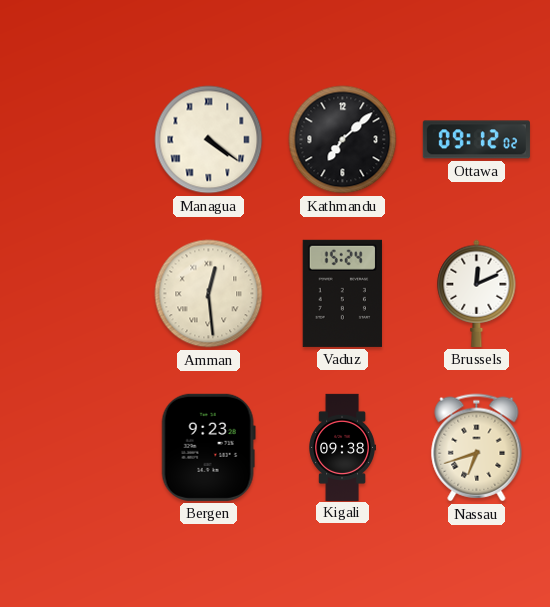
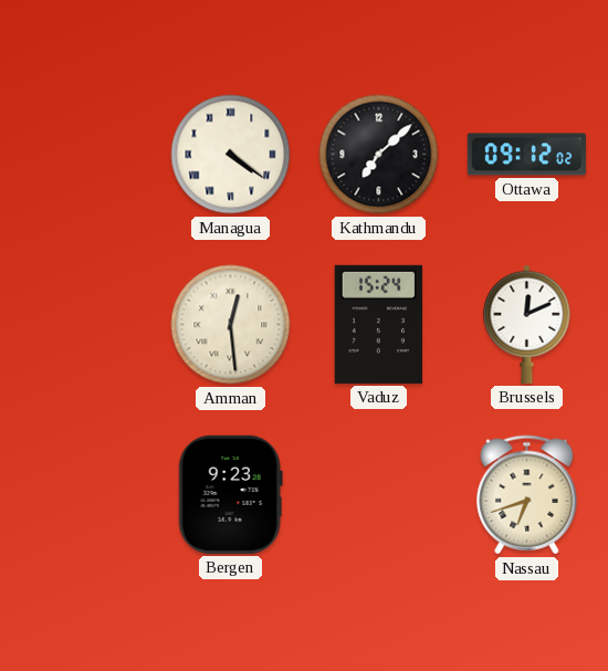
Kigali: 09:38 -> none
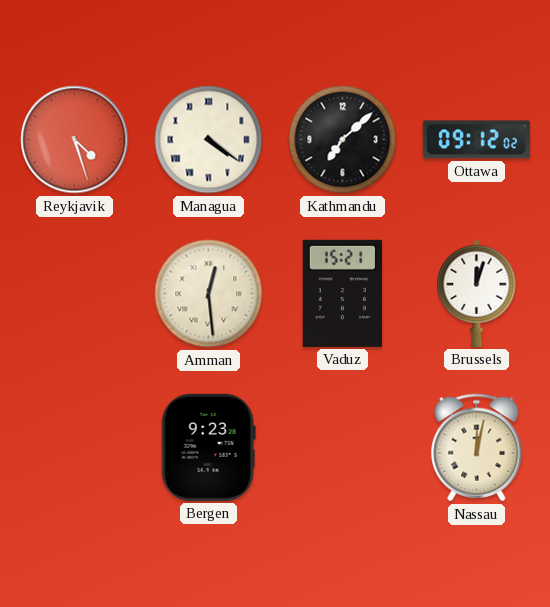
Reykjavik: none -> 4:27
Vaduz: 15:24 -> 15:21
Brussels: 12:11 -> 12:03
Nassau: 6:42 -> 12:02
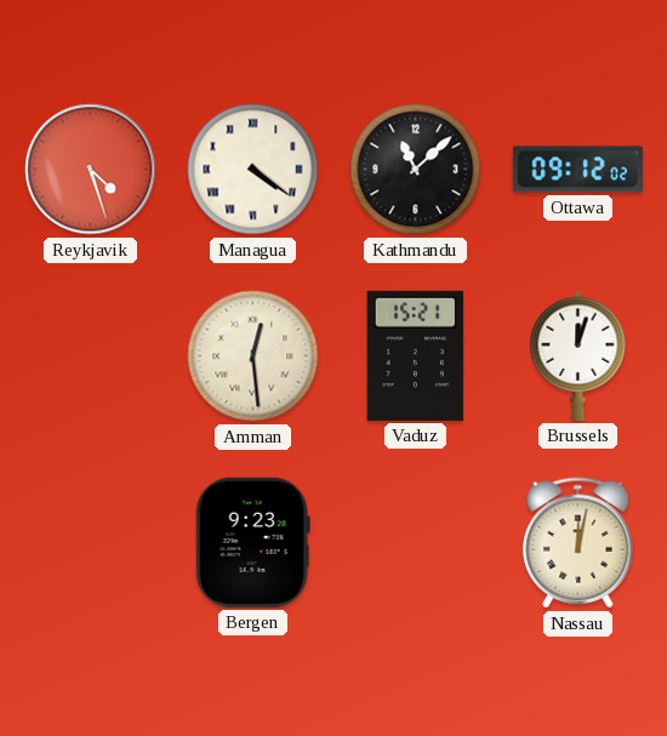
Kathmandu: 7:08 -> 11:08
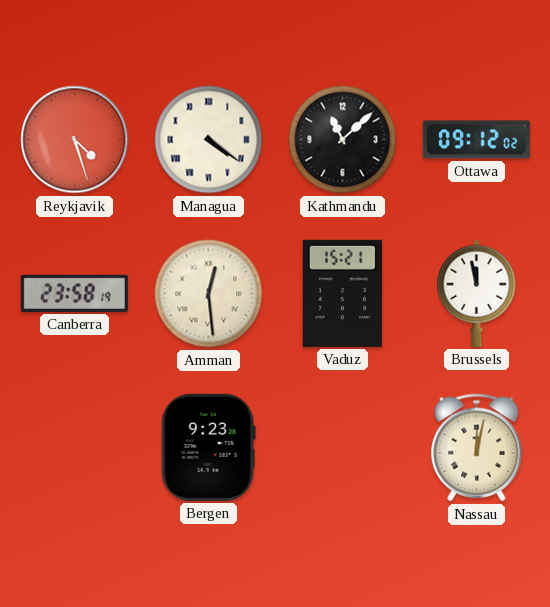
Canberra: none -> 23:58
Brussels: 12:03 -> 11:58
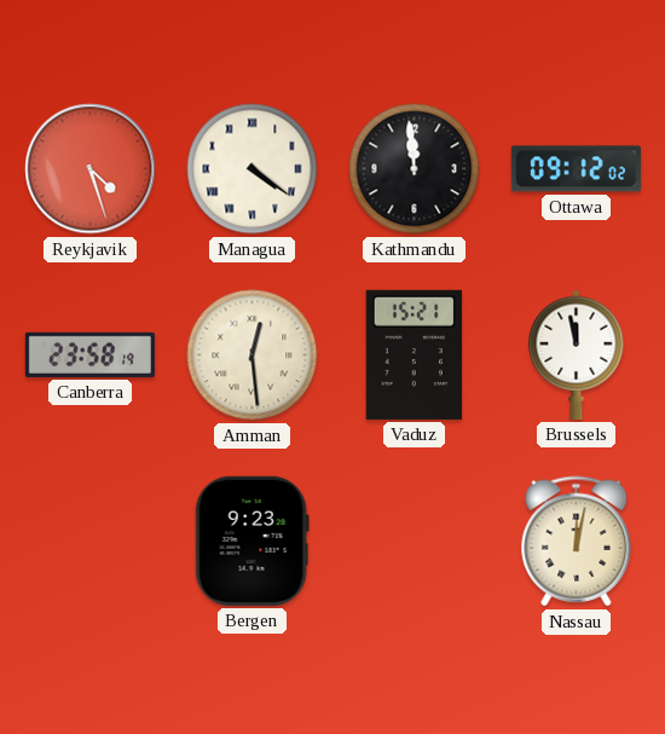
Kathmandu: 11:08 -> 11:59
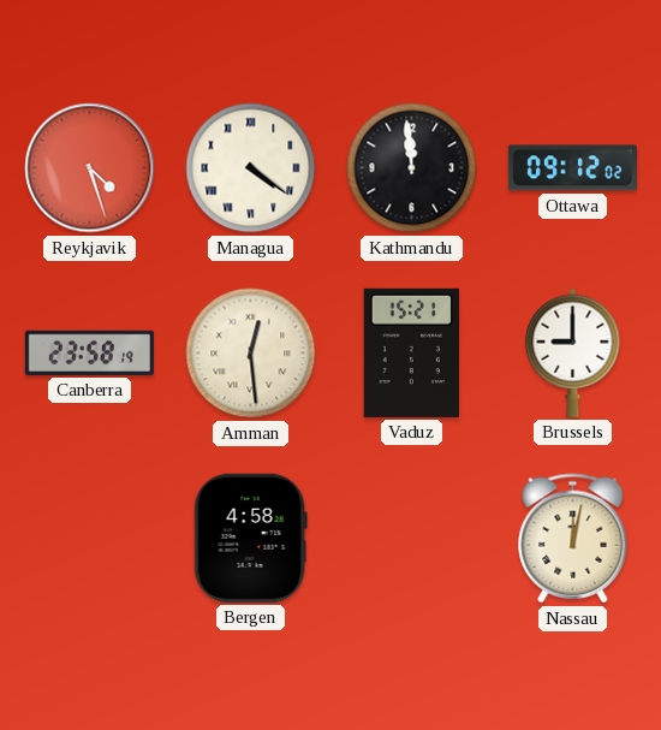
Brussels: 11:58 -> 9:00
Bergen: 9:23 -> 4:58
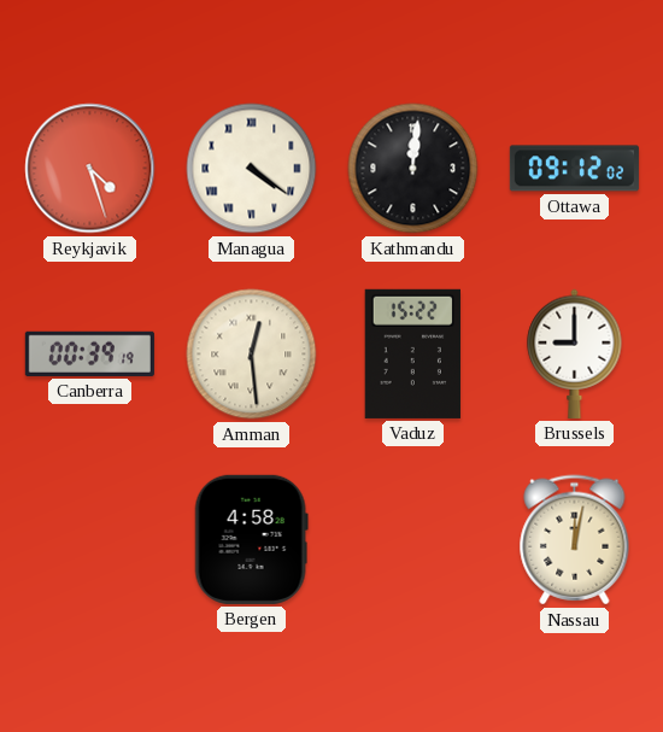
Kathmandu: 11:59 -> 12:01
Canberra: 23:58 -> 00:39
Vaduz: 15:21 -> 15:22
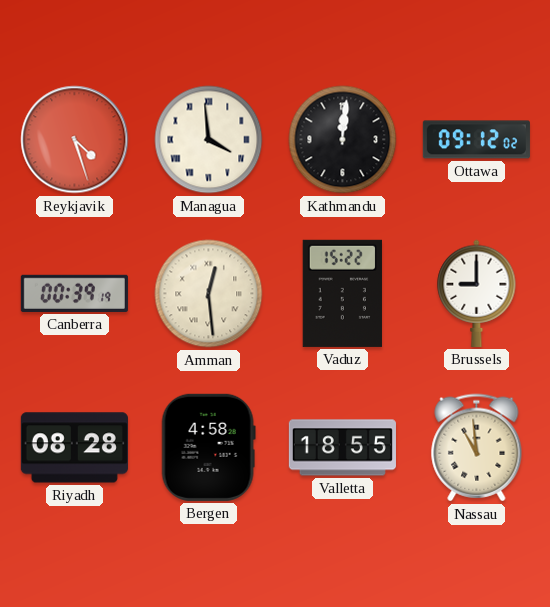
Managua: 4:21 -> 3:59
Riyadh: none -> 08:28
Valletta: none -> 18:55
Nassau: 12:02 -> 10:59
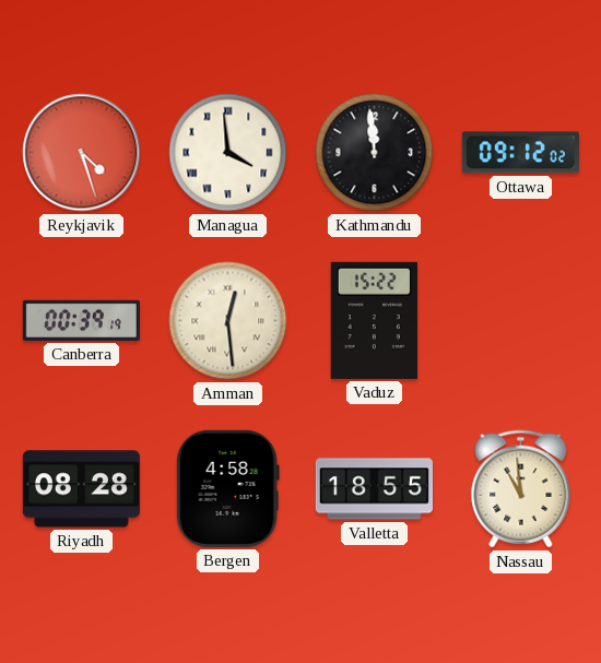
Kathmandu: 12:01 -> 11:59
Brussels: 9:00 -> none
